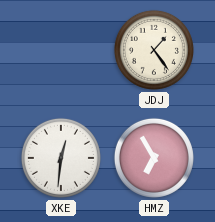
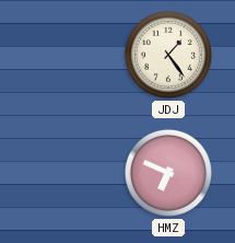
XKE: 12:31 -> none
HMZ: 6:55 -> 6:49
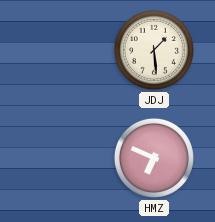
JDJ: 1:24 -> 1:29
